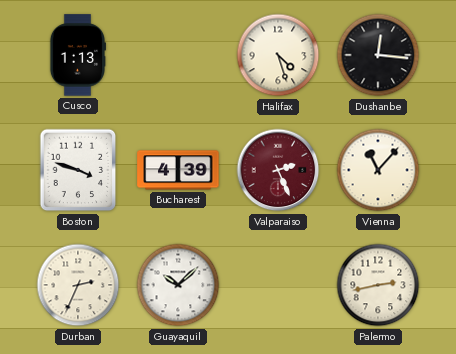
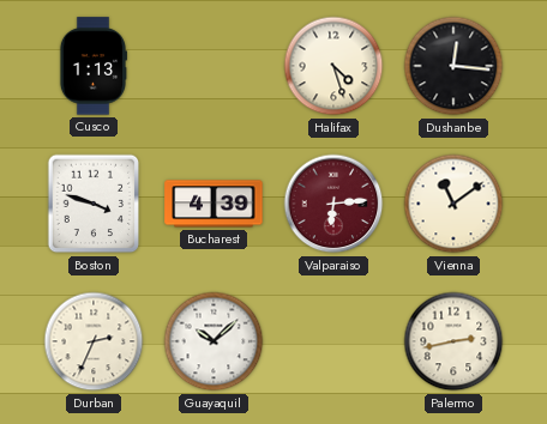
Valparaiso: 2:26 -> 6:14
Vienna: 11:07 -> 11:09
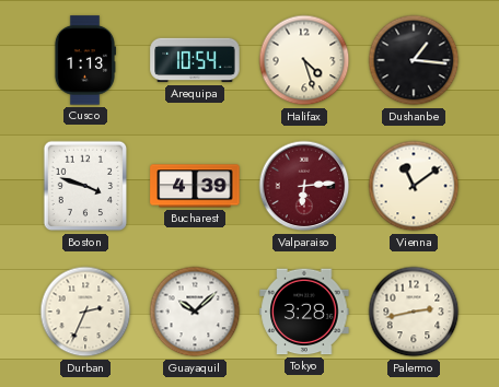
Arequipa: none -> 10:54
Dushanbe: 12:16 -> 1:16
Tokyo: none -> 3:28
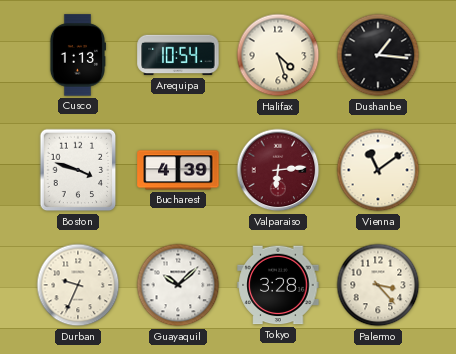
Durban: 2:34 -> 9:34
Palermo: 2:43 -> 3:23
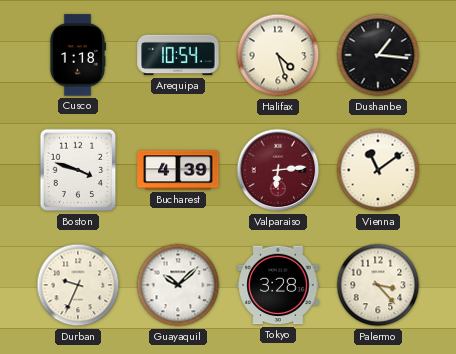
Cusco: 1:13 -> 1:18
